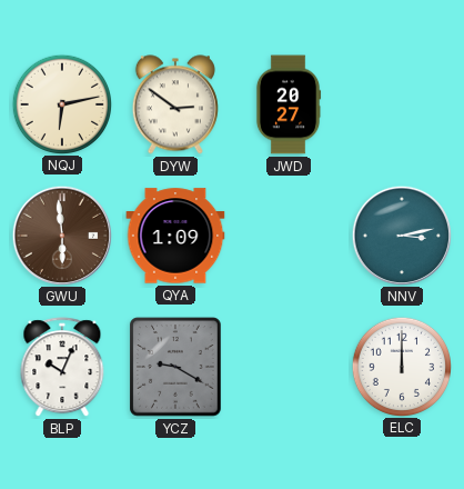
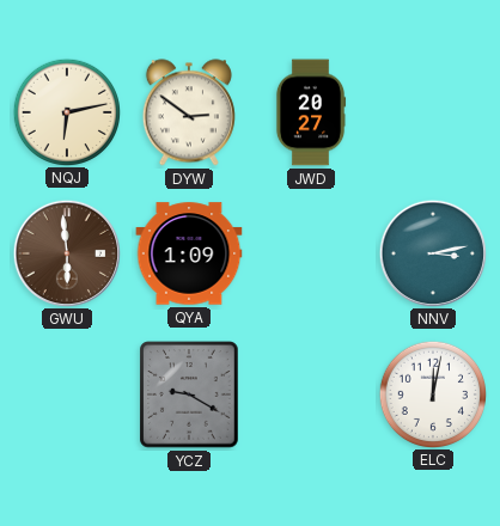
BLP: 10:04 -> none
ELC: 12:00 -> 12:02
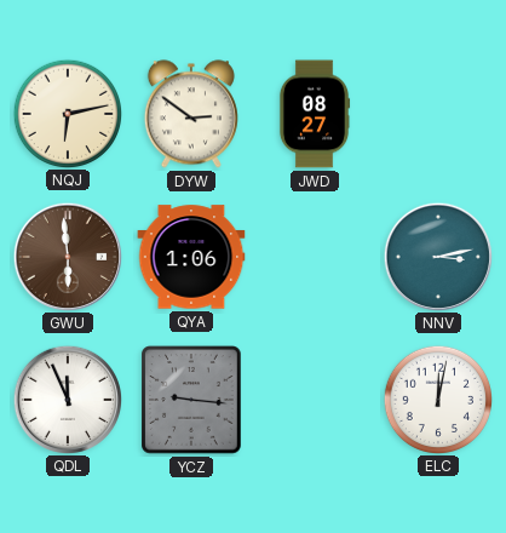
JWD: 20:27 -> 08:27
QYA: 1:09 -> 1:06
QDL: none -> 11:56
YCZ: 9:20 -> 9:16
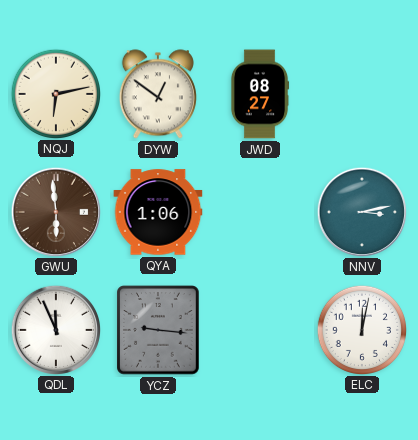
DYW: 2:51 -> 12:51
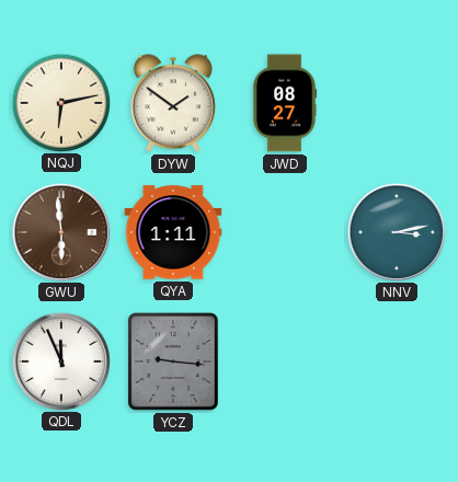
DYW: 12:51 -> 1:51
QYA: 1:06 -> 1:11
ELC: 12:02 -> none
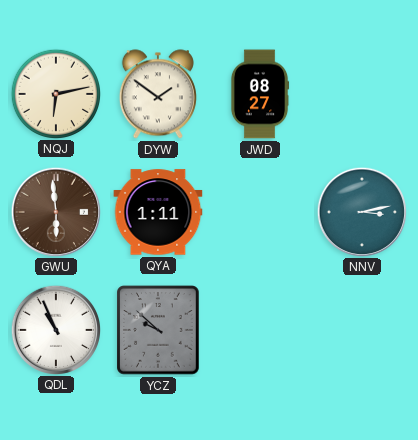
QDL: 11:56 -> 10:56
YCZ: 9:16 -> 9:52
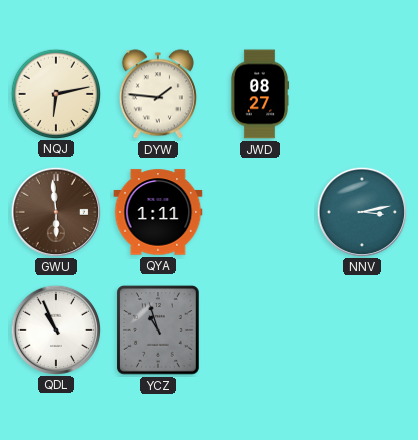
DYW: 1:51 -> 1:46
YCZ: 9:52 -> 10:57
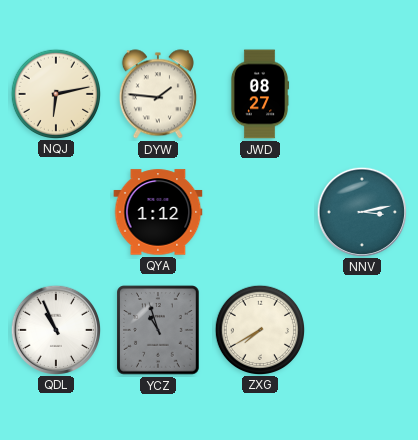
GWU: 5:59 -> none
QYA: 1:11 -> 1:12
ZXG: none -> 7:40
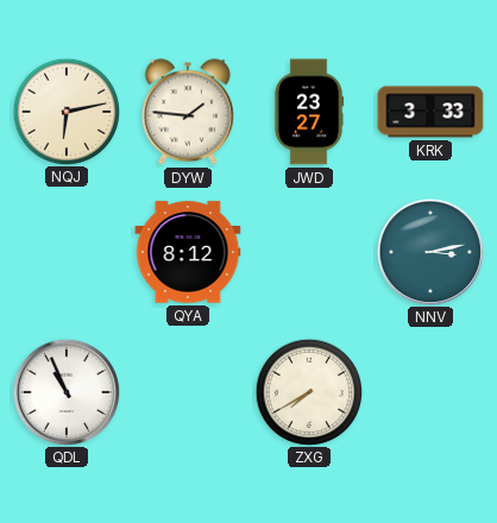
JWD: 08:27 -> 23:27
KRK: none -> 3:33
QYA: 1:12 -> 8:12
YCZ: 10:57 -> none
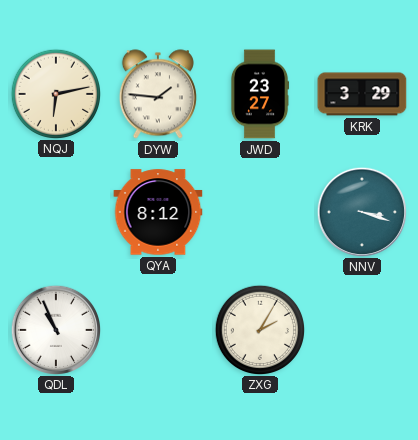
KRK: 3:33 -> 3:29
NNV: 3:13 -> 3:18
ZXG: 7:40 -> 2:05
